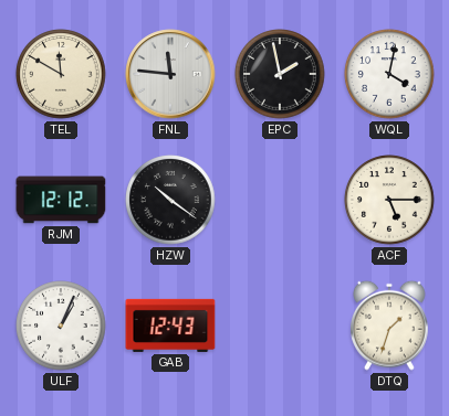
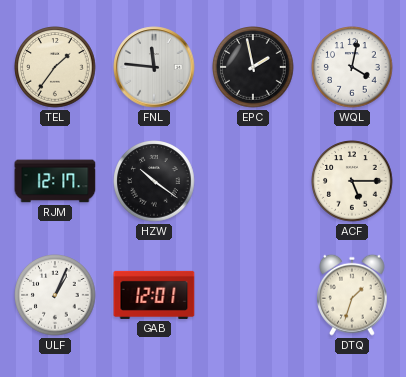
TEL: 11:50 -> 1:36
RJM: 12:12 -> 12:17
GAB: 12:43 -> 12:01
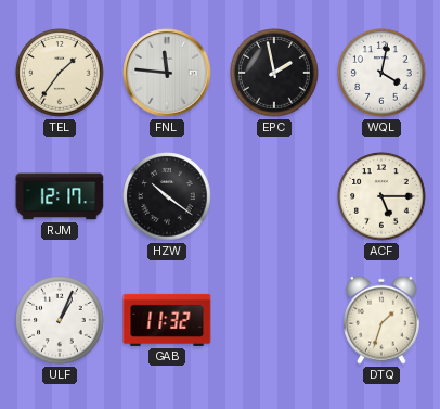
GAB: 12:01 -> 11:32
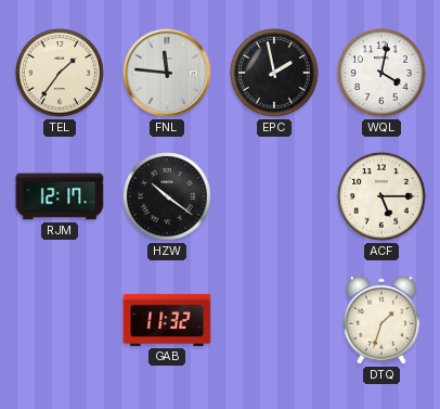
ULF: 1:04 -> none
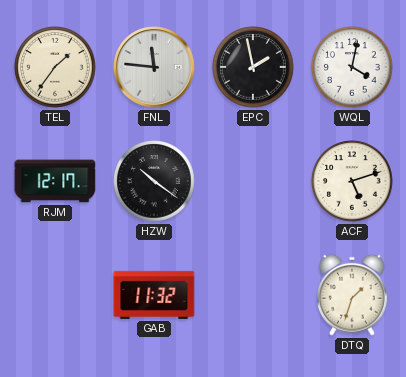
ACF: 5:15 -> 5:12
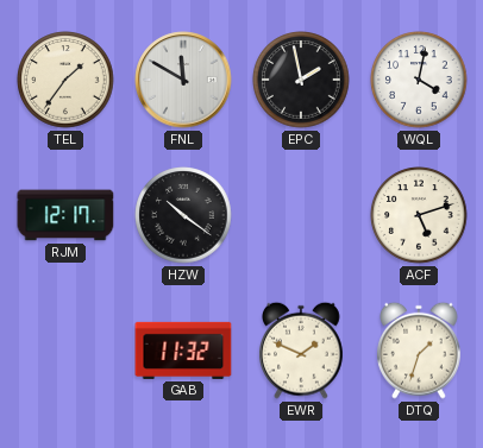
FNL: 11:46 -> 11:50
EWR: none -> 1:49
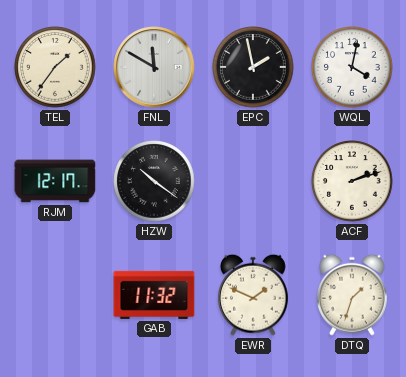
ACF: 5:12 -> 2:12
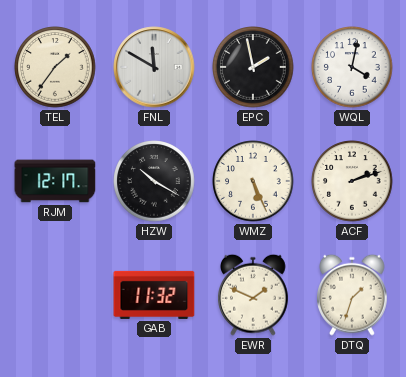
HZW: 10:21 -> 10:20
WMZ: none -> 5:26
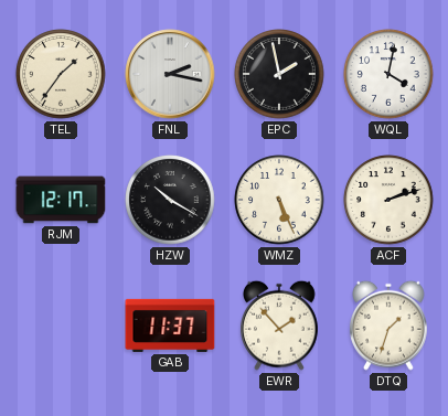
FNL: 11:50 -> 2:17
GAB: 11:32 -> 11:37
EWR: 1:49 -> 1:53
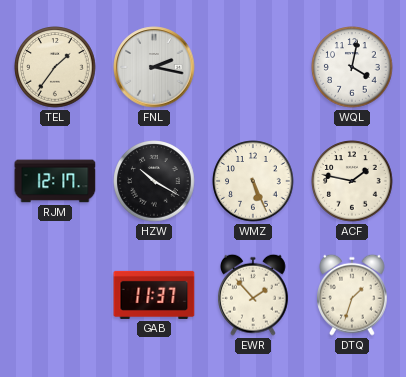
EPC: 1:58 -> none
ACF: 2:12 -> 1:47
